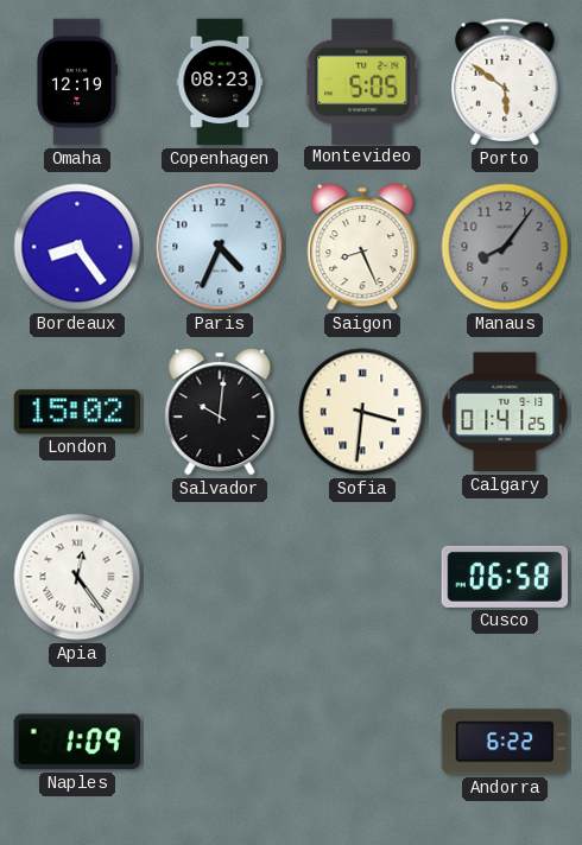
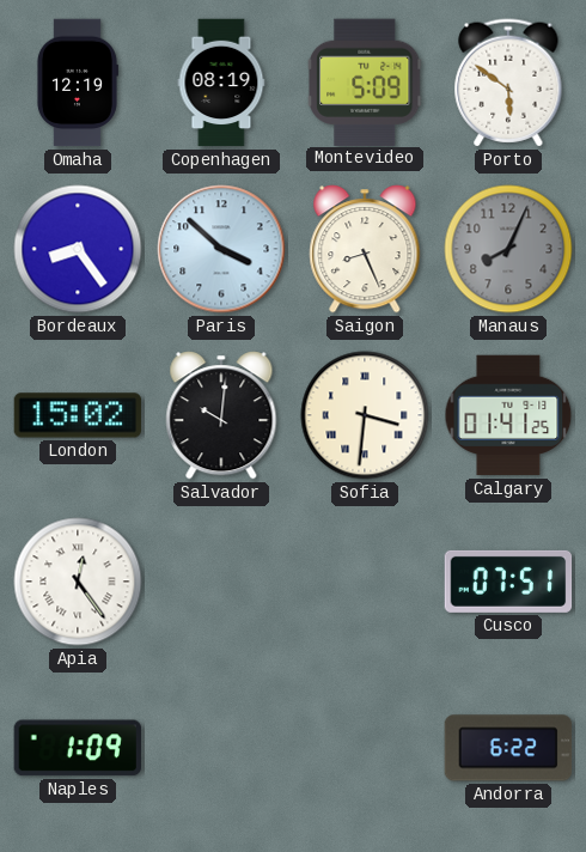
Copenhagen: 08:23 -> 08:19
Montevideo: 5:05 -> 5:09
Paris: 4:34 -> 3:52
Manaus: 8:06 -> 8:04
Cusco: 06:58 -> 07:51
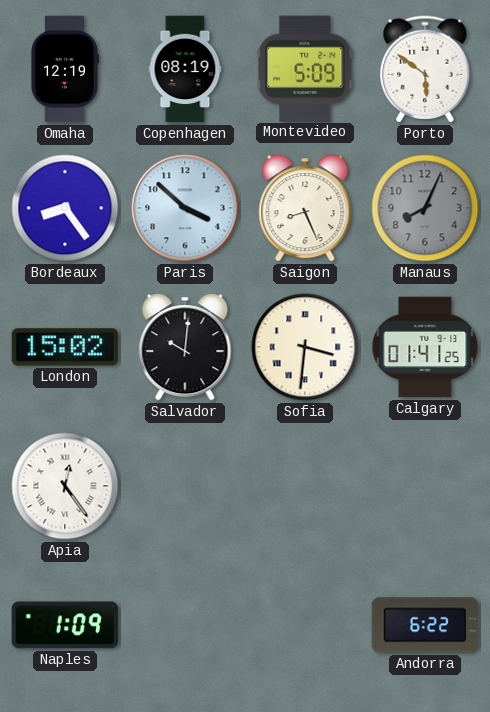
Cusco: 07:51 -> none
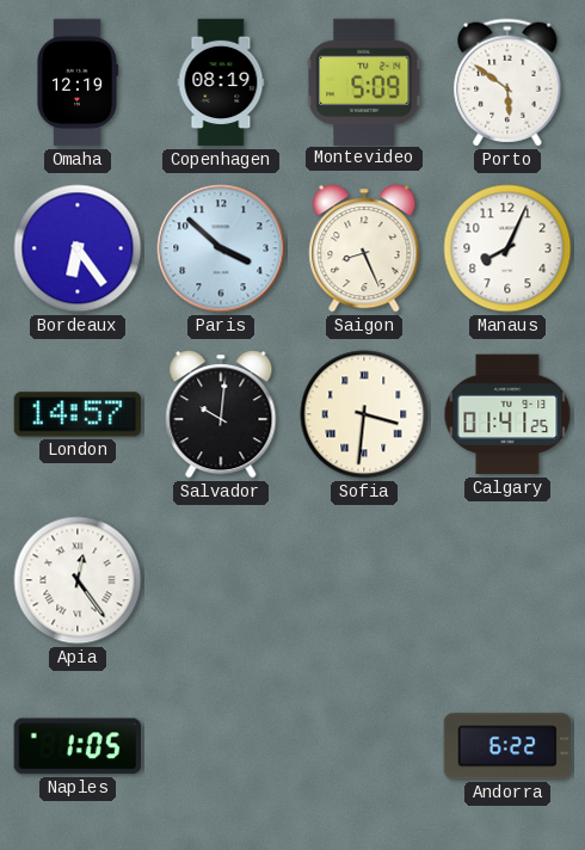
Bordeaux: 8:24 -> 6:24
Manaus dial: grey -> white
London: 15:02 -> 14:57
Naples: 1:09 -> 1:05
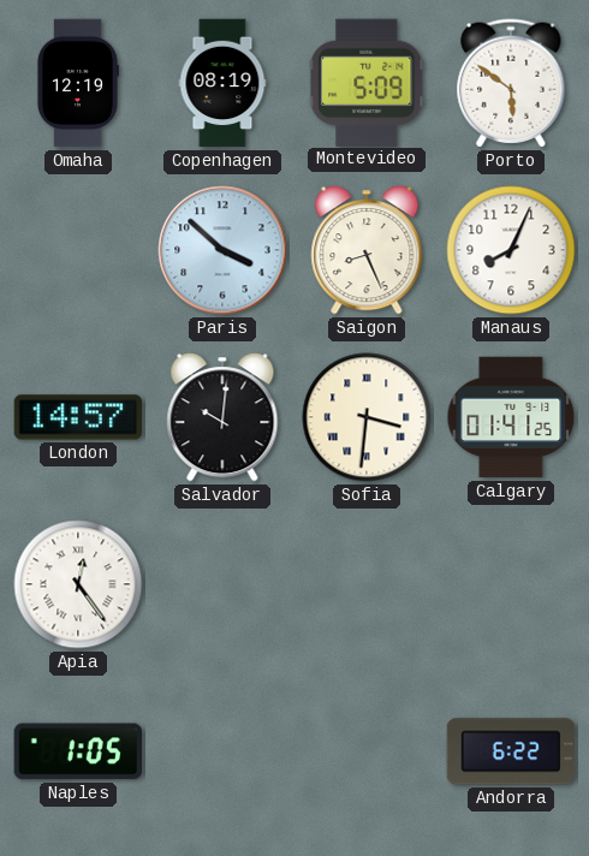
Bordeaux: 6:24 -> none
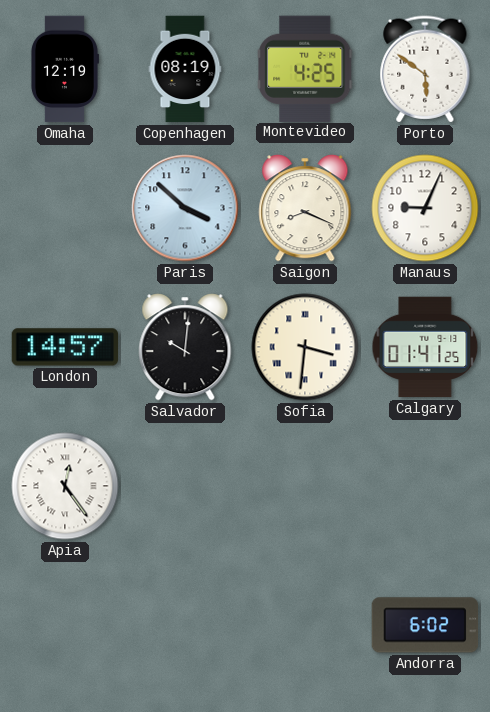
Montevideo: 5:09 -> 4:25
Saigon: 8:26 -> 8:19
Manaus: 8:04 -> 9:04
Naples: 1:05 -> none
Andorra: 6:22 -> 6:02
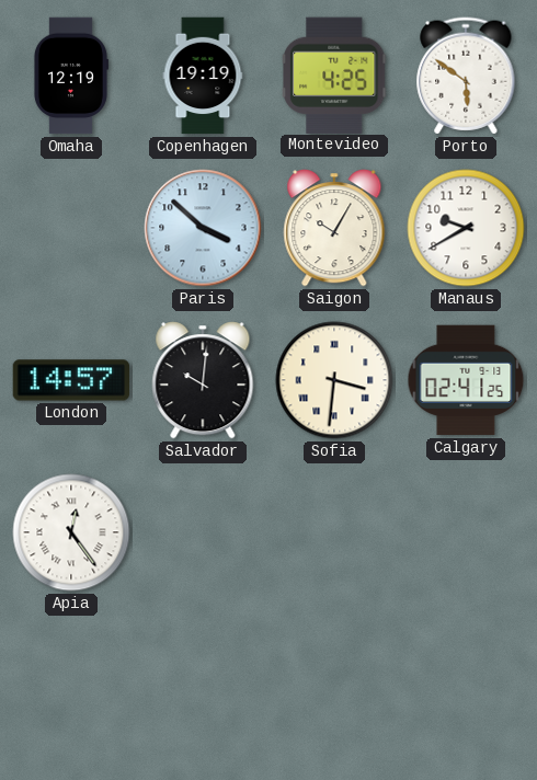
Copenhagen: 08:19 -> 19:19
Saigon: 8:19 -> 10:05
Manaus: 9:04 -> 9:40
Calgary: 01:41 -> 02:41
Andorra: 6:02 -> none
